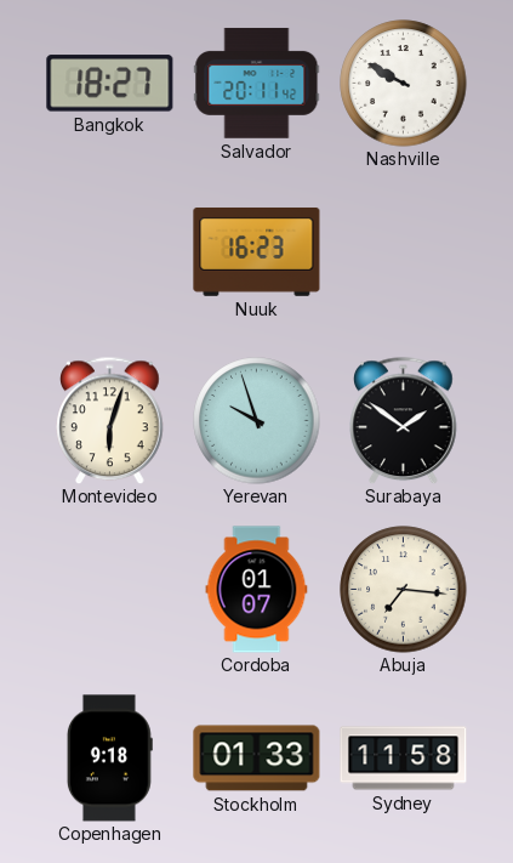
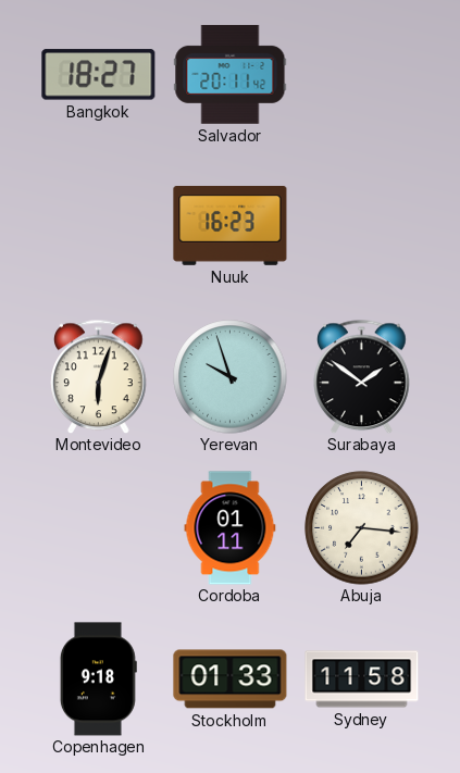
Nashville: 9:50 -> none
Cordoba: 01:07 -> 01:11
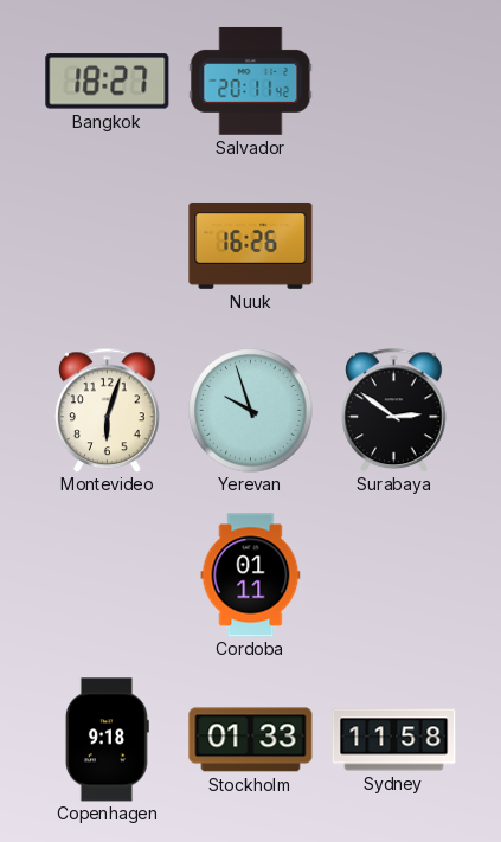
Nuuk: 16:23 -> 16:26
Surabaya: 1:51 -> 2:51
Abuja: 7:16 -> none
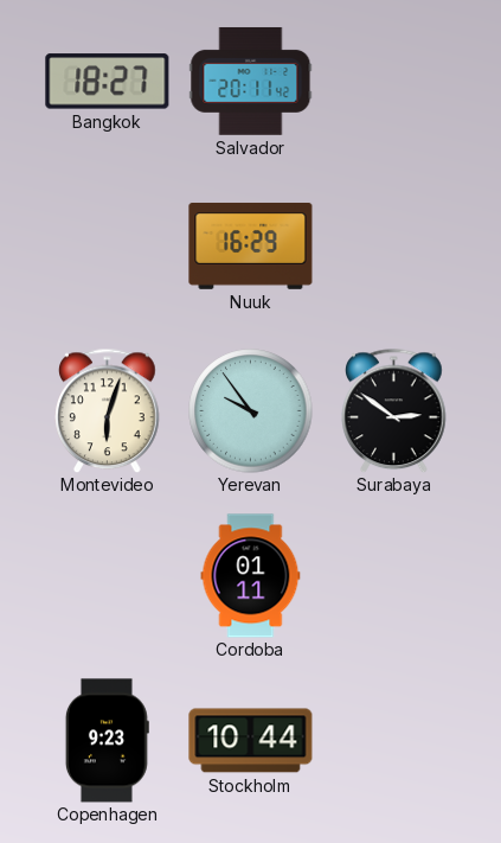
Nuuk: 16:26 -> 16:29
Yerevan: 9:57 -> 9:54
Copenhagen: 9:18 -> 9:23
Stockholm: 01:33 -> 10:44
Sydney: 11:58 -> none
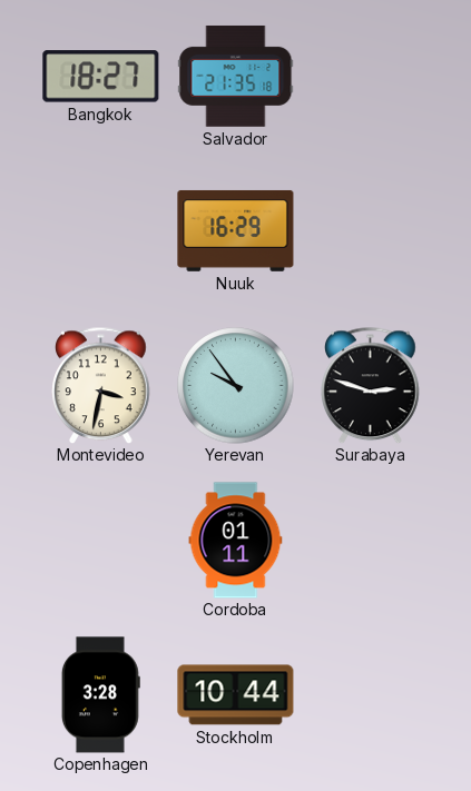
Salvador: 20:11 -> 21:35
Montevideo: 6:03 -> 3:32
Surabaya: 2:51 -> 2:48
Copenhagen: 9:23 -> 3:28
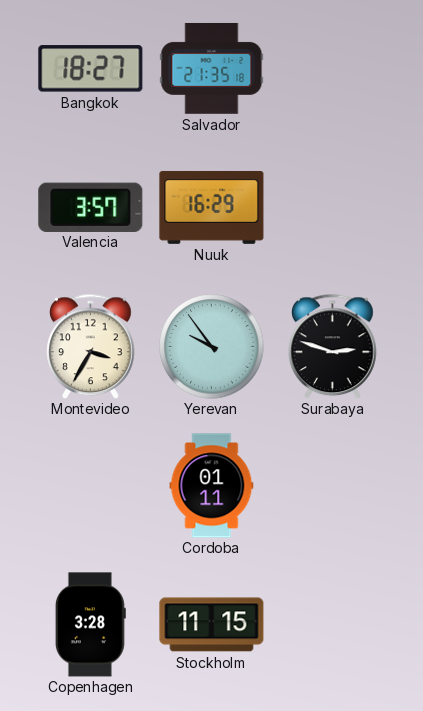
Valencia: none -> 3:57
Montevideo: 3:32 -> 3:35
Stockholm: 10:44 -> 11:15
